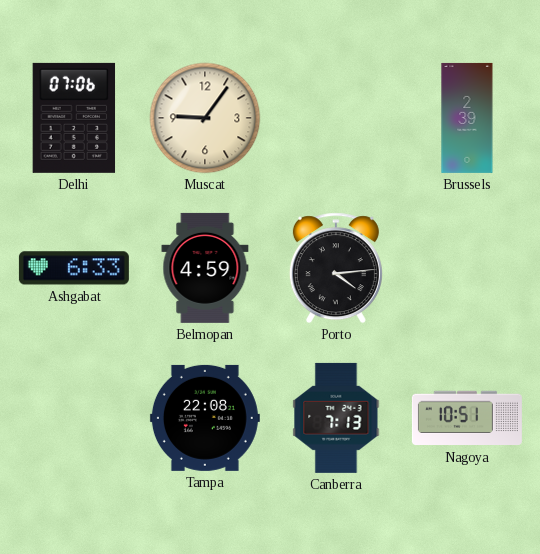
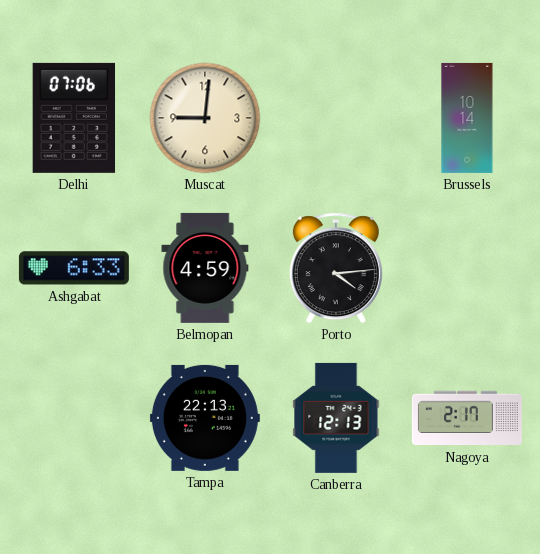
Muscat: 9:06 -> 9:01
Brussels: 2:39 -> 10:14
Tampa: 22:08 -> 22:13
Canberra: 7:13 -> 12:13
Nagoya: 10:51 -> 2:17
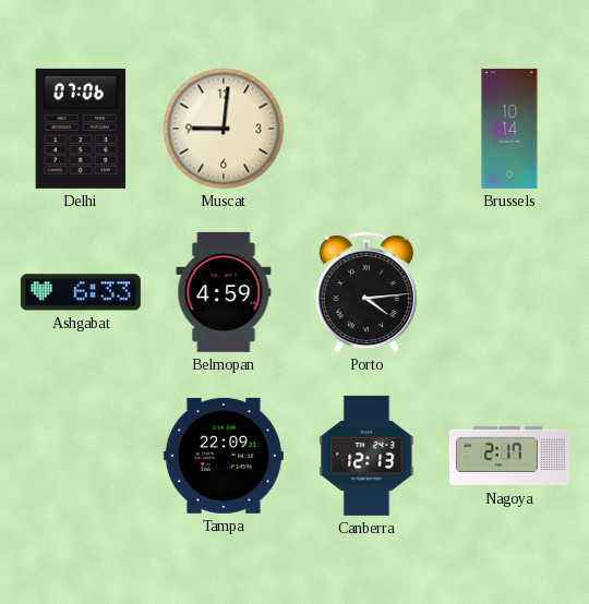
Tampa: 22:13 -> 22:09
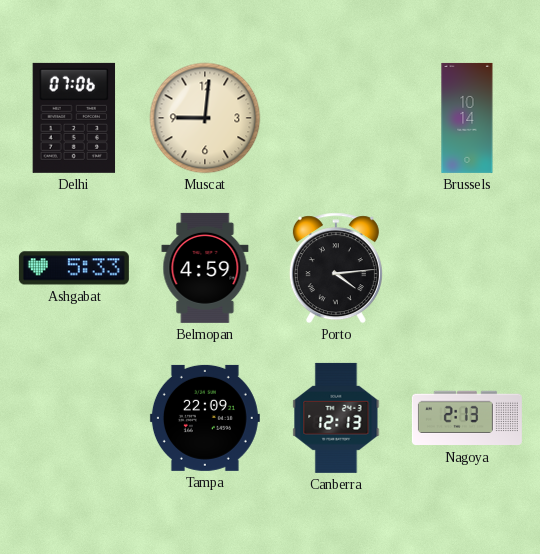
Ashgabat: 6:33 -> 5:33
Nagoya: 2:17 -> 2:13
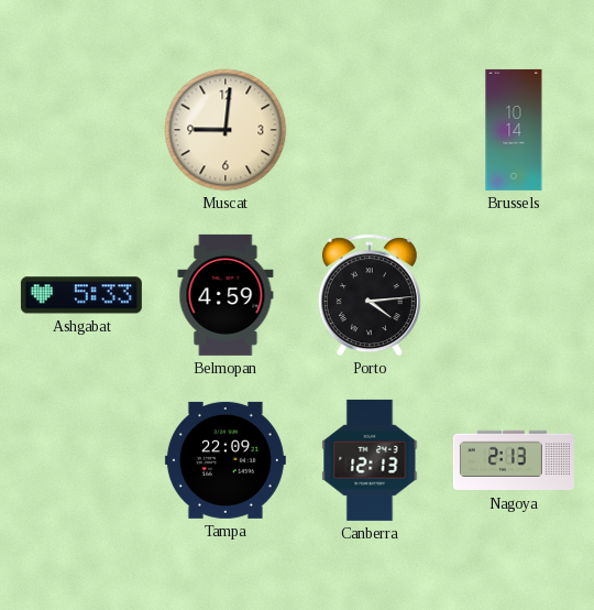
Delhi: 07:06 -> none
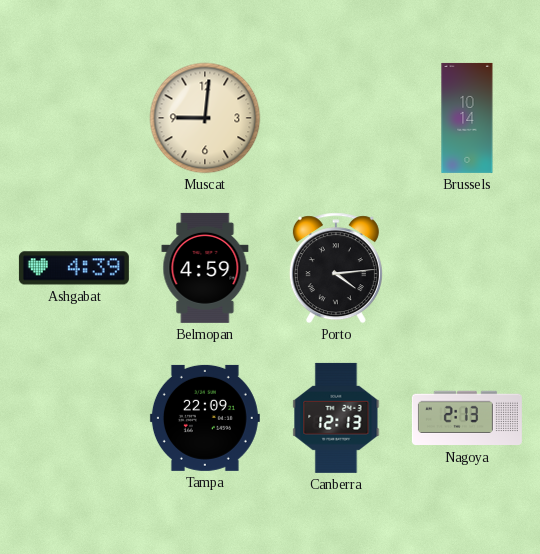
Ashgabat: 5:33 -> 4:39
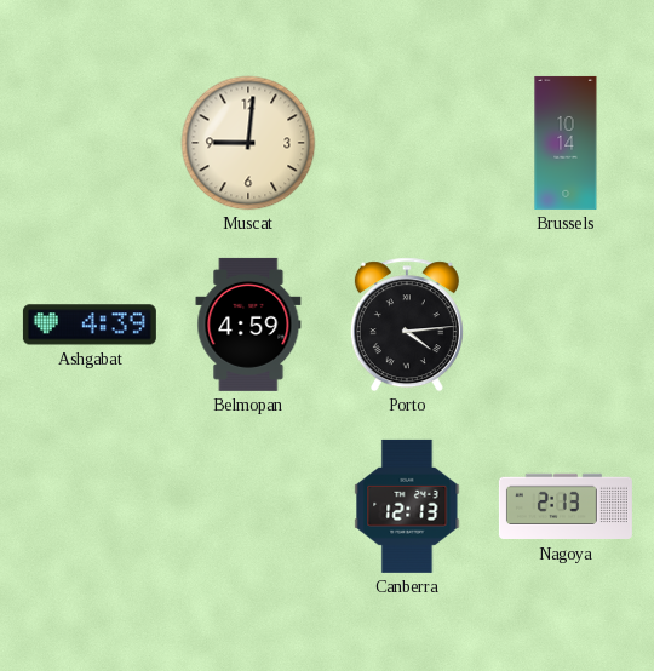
Tampa: 22:09 -> none
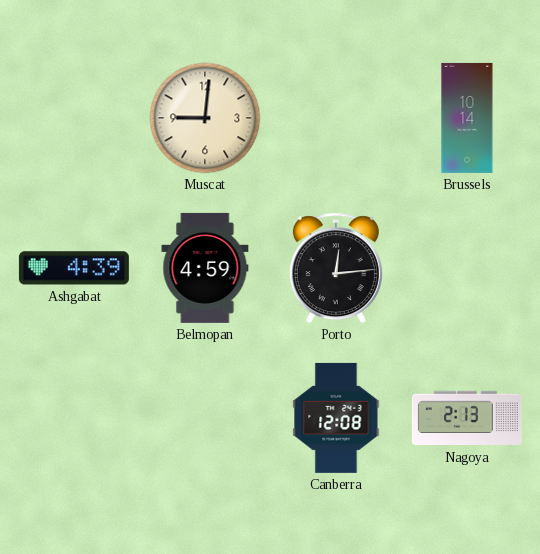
Porto: 4:14 -> 12:14
Canberra: 12:13 -> 12:08
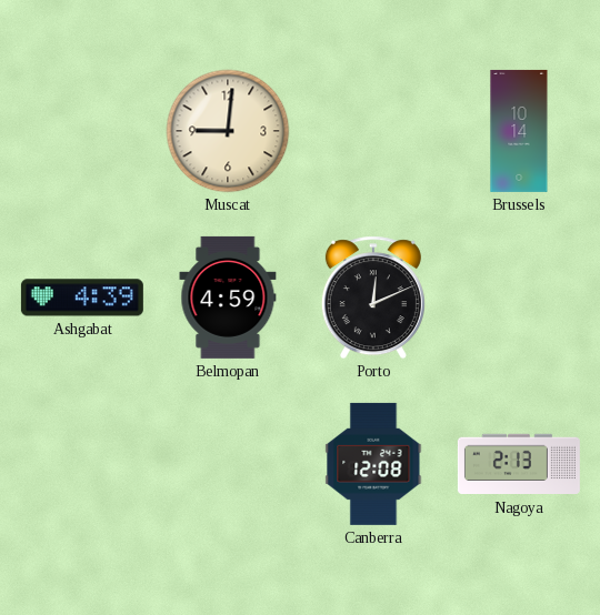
Porto: 12:14 -> 12:11
